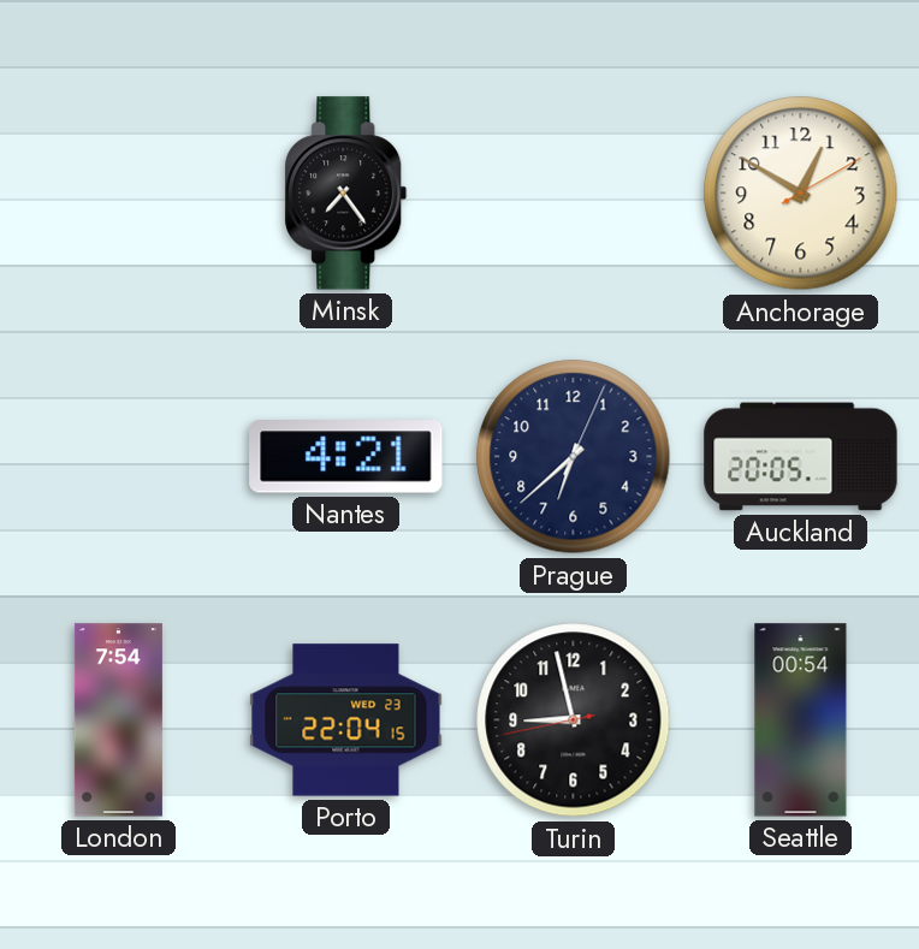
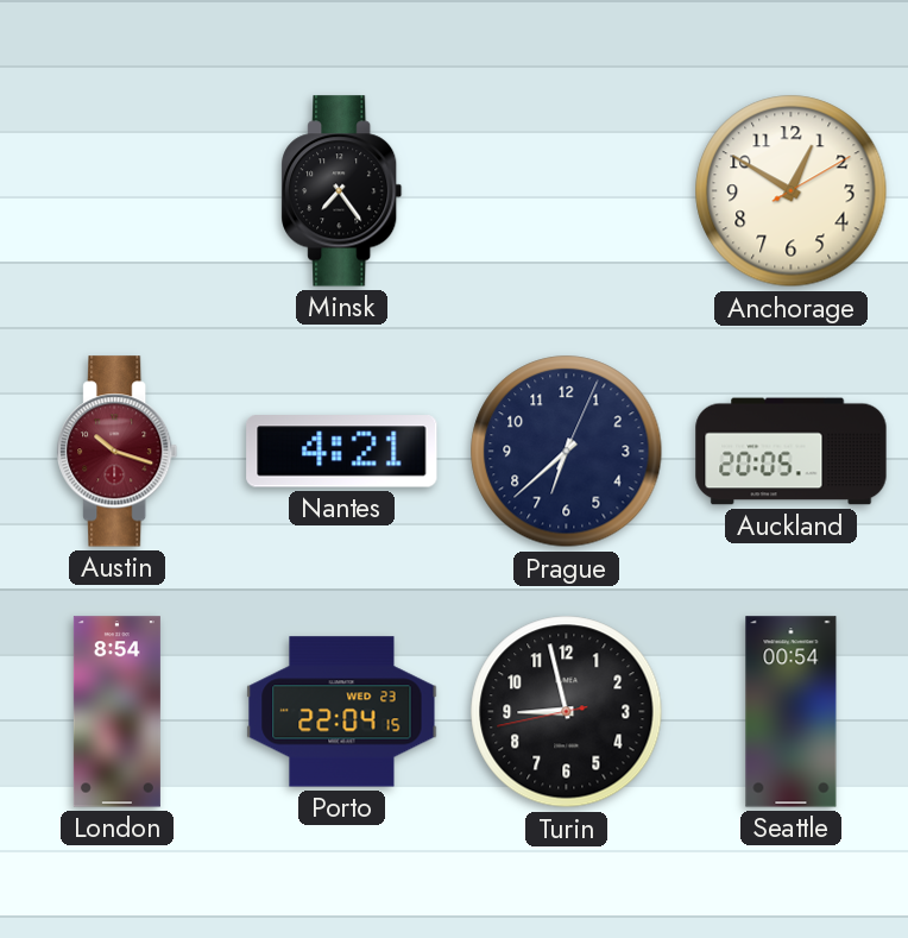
Austin: none -> 10:18
London: 7:54 -> 8:54
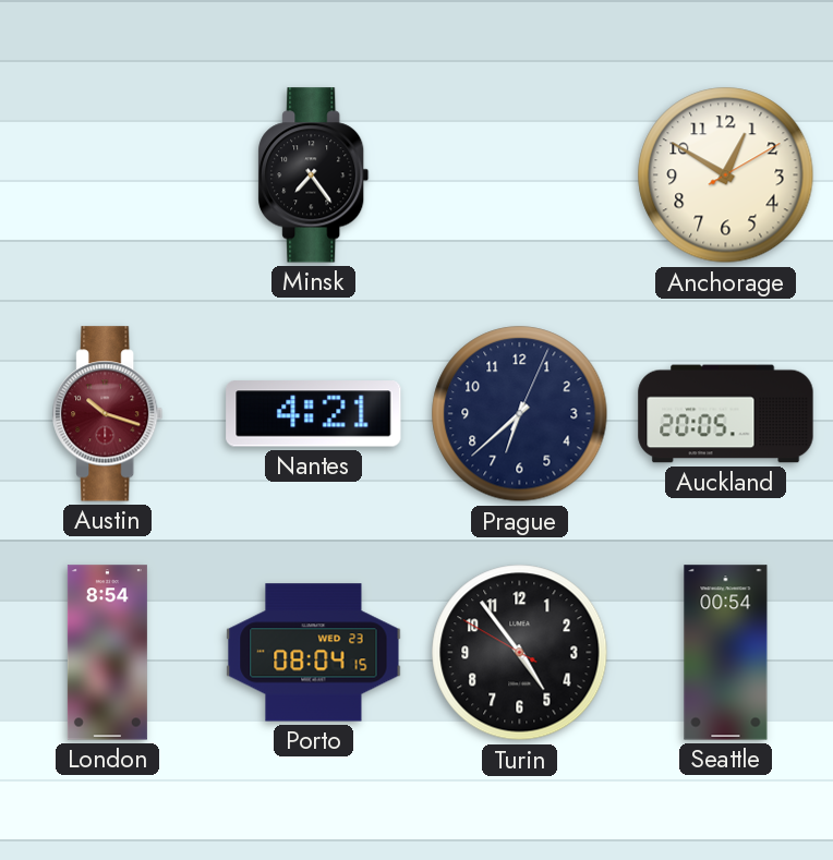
Porto: 22:04 -> 08:04
Turin: 8:57 -> 4:53
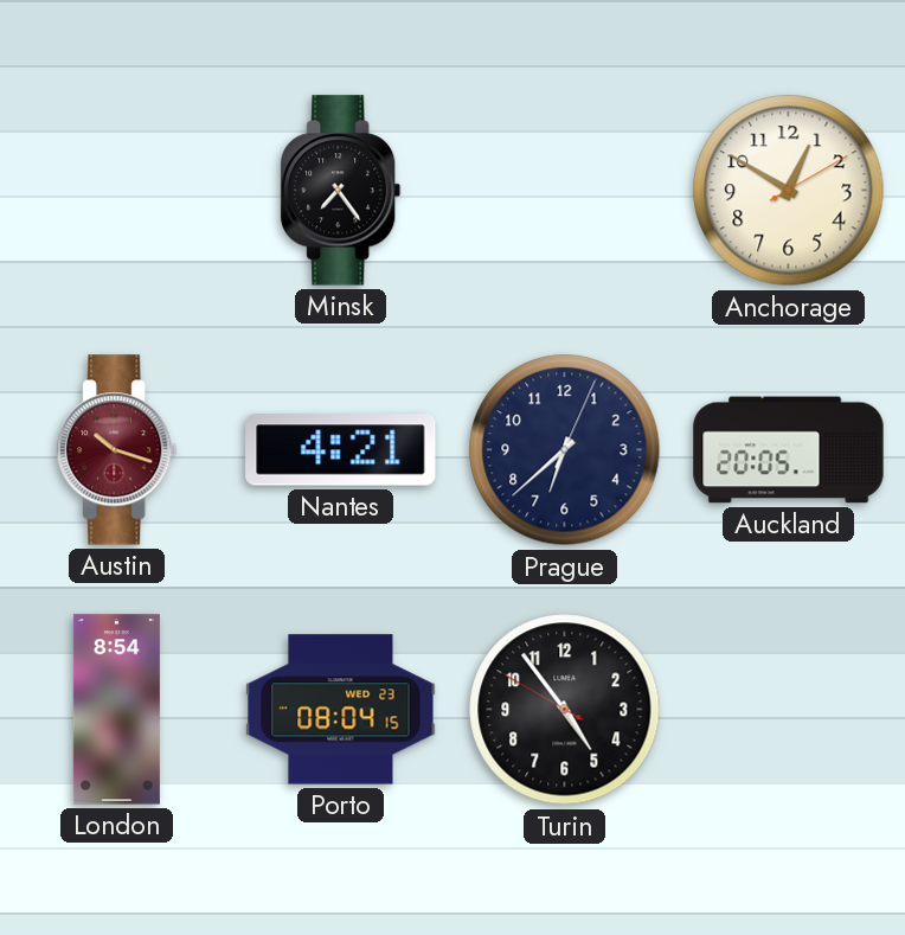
Seattle: 00:54 -> none
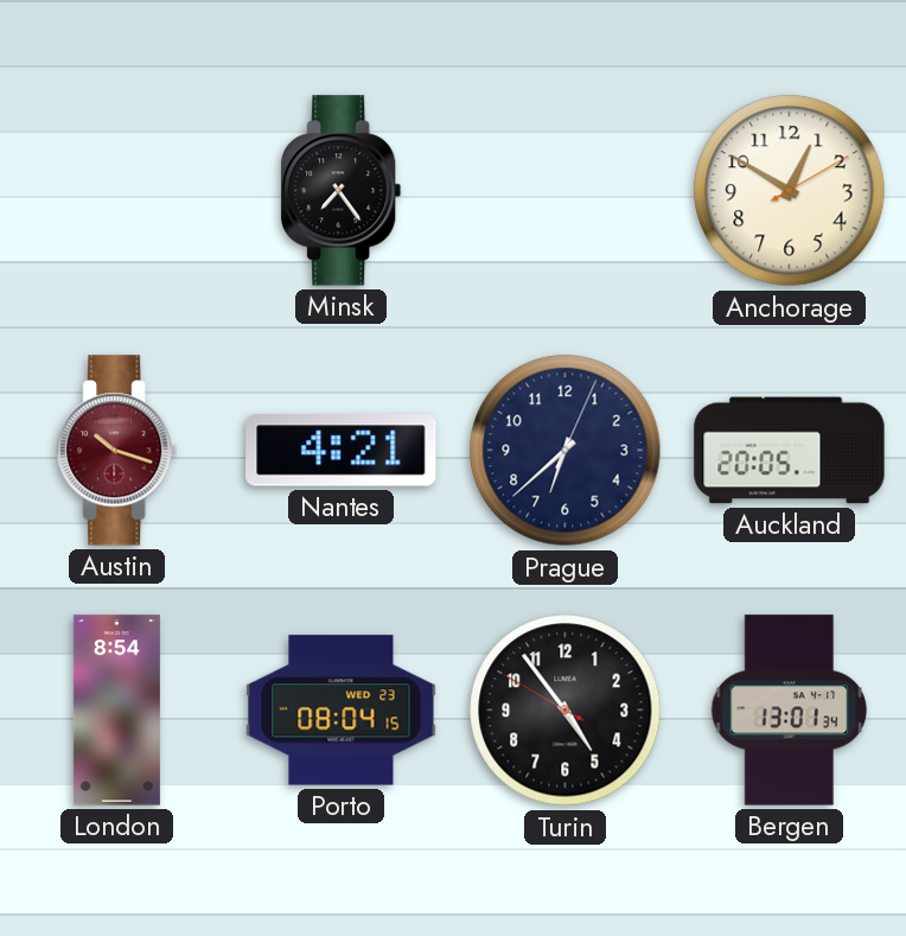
Bergen: none -> 13:01
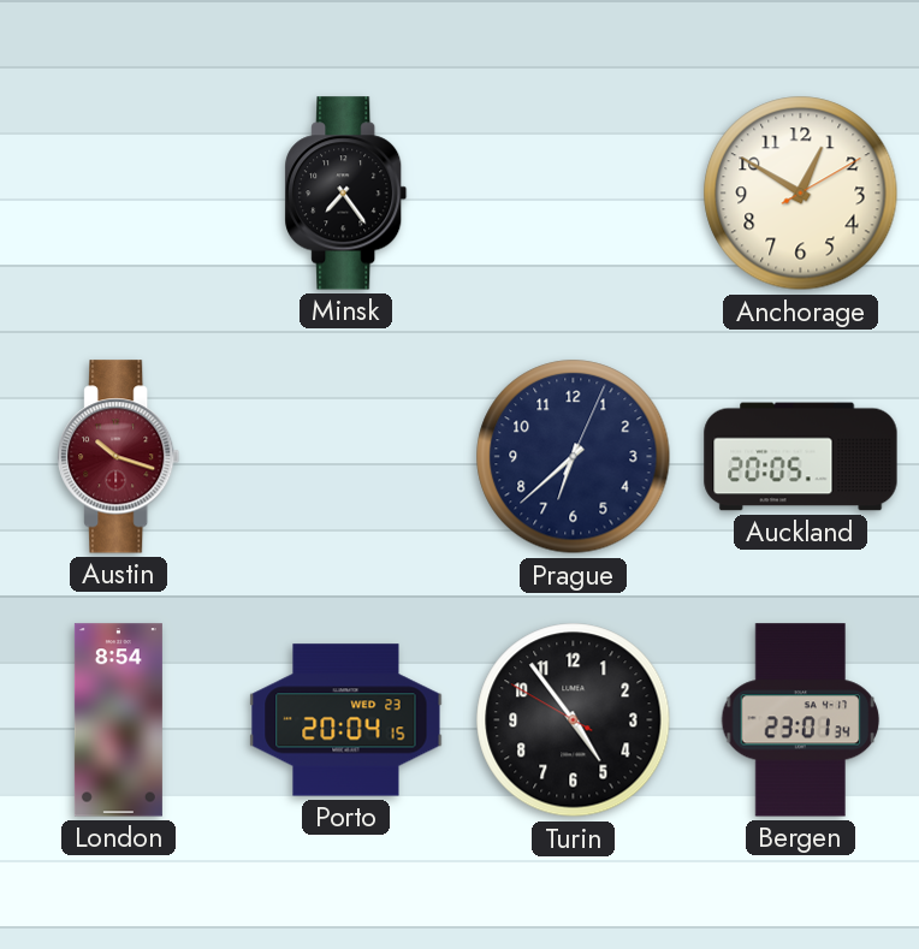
Nantes: 4:21 -> none
Porto: 08:04 -> 20:04
Bergen: 13:01 -> 23:01
